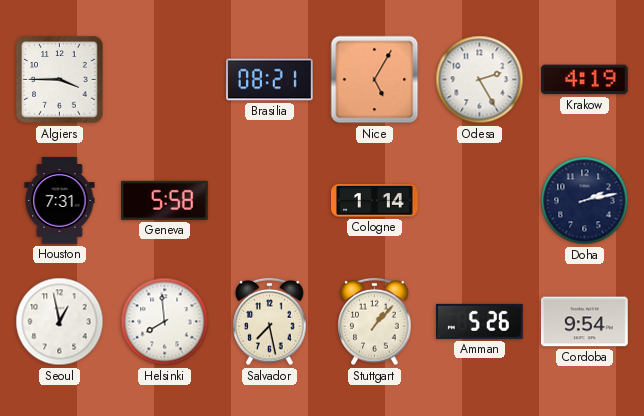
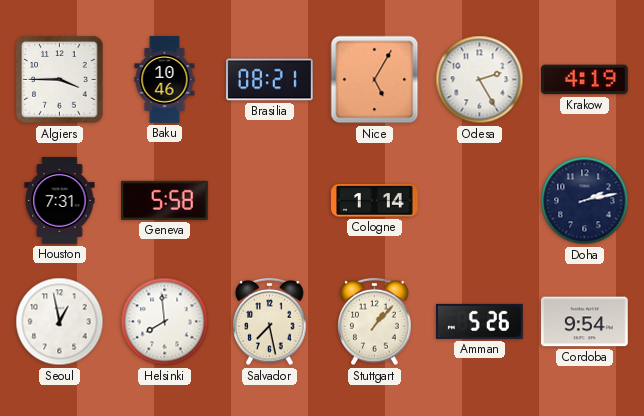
Baku: none -> 10:46
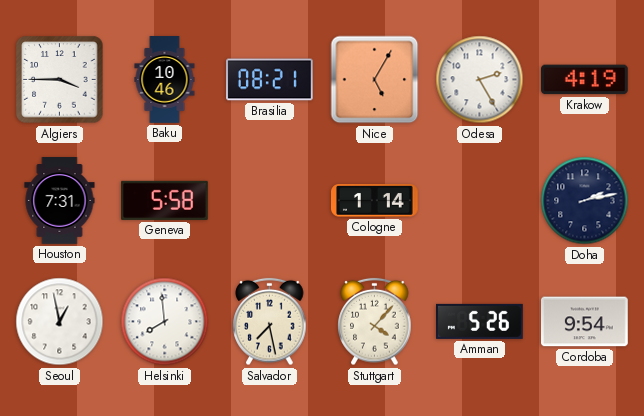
Stuttgart: 1:07 -> 4:07
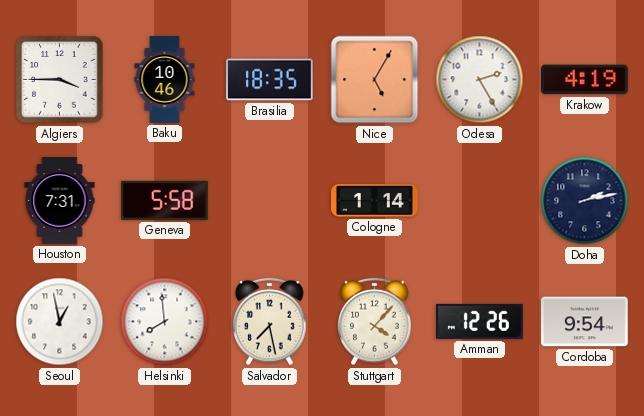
Brasilia: 08:21 -> 18:35
Amman: 5:26 -> 12:26
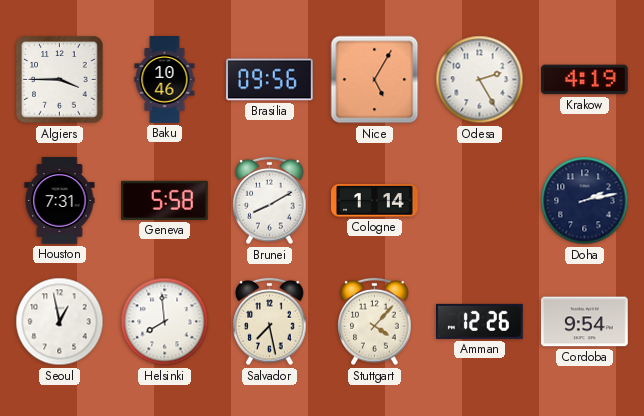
Brasilia: 18:35 -> 09:56
Brunei: none -> 8:10
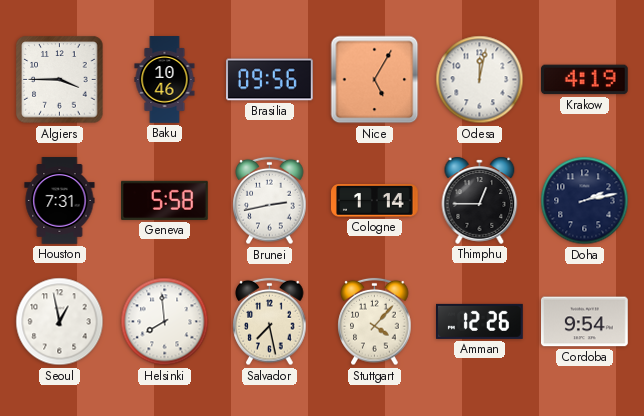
Odesa: 2:25 -> 12:02
Brunei: 8:10 -> 2:43
Thimphu: none -> 12:45
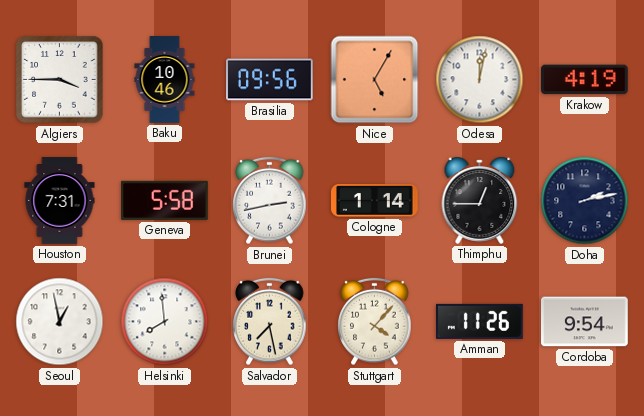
Amman: 12:26 -> 11:26
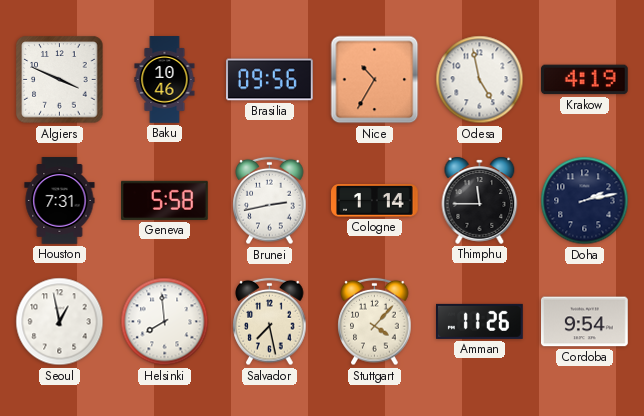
Algiers: 3:45 -> 3:49
Nice: 5:05 -> 10:35
Odesa: 12:02 -> 4:58
Thimphu: 12:45 -> 11:45
